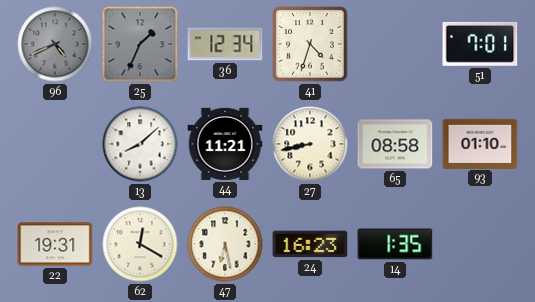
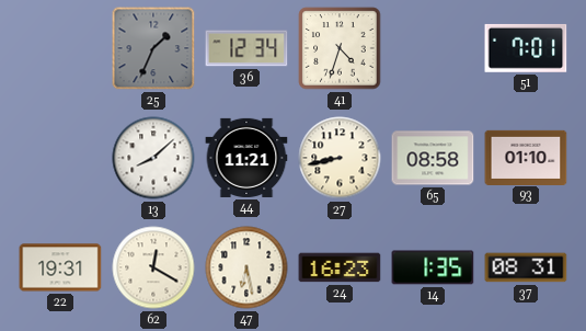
96: 4:41 -> none
37: none -> 08:31
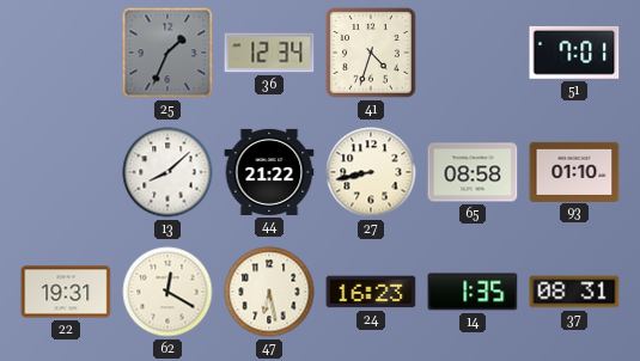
44: 11:21 -> 21:22
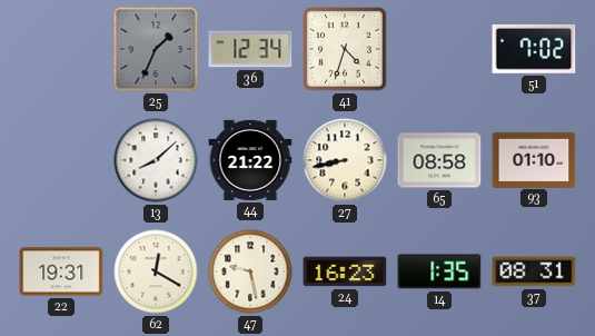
51: 7:01 -> 7:02
47: 6:28 -> 9:28
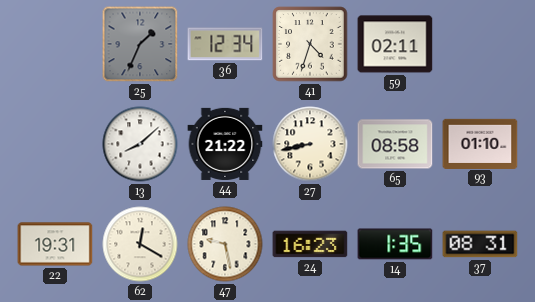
59: none -> 02:11
51: 7:02 -> none
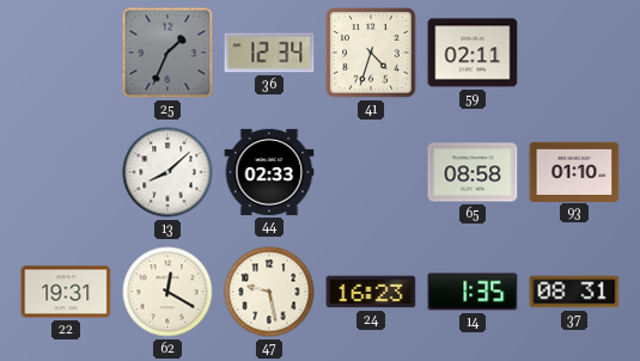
44: 21:22 -> 02:33
27: 8:43 -> none
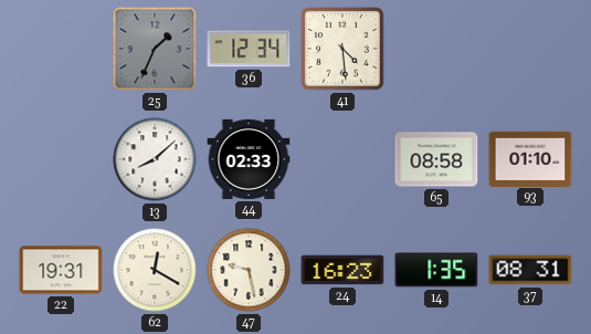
41: 4:33 -> 4:29
59: 02:11 -> none
